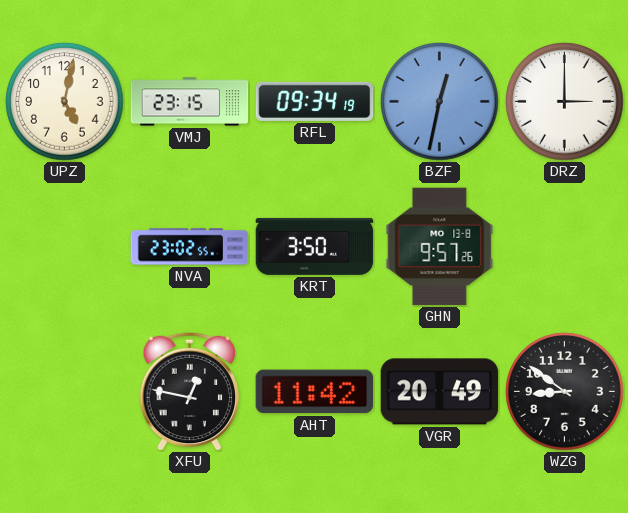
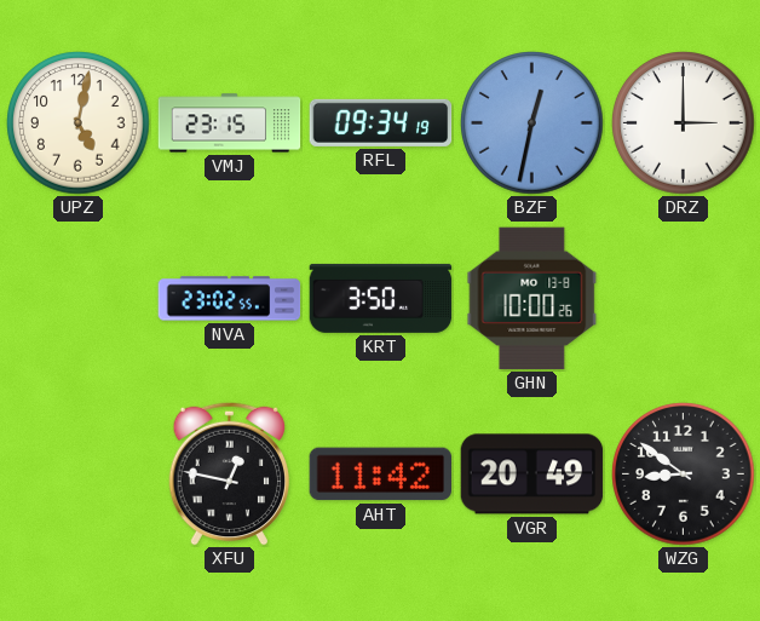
GHN: 9:57 -> 10:00
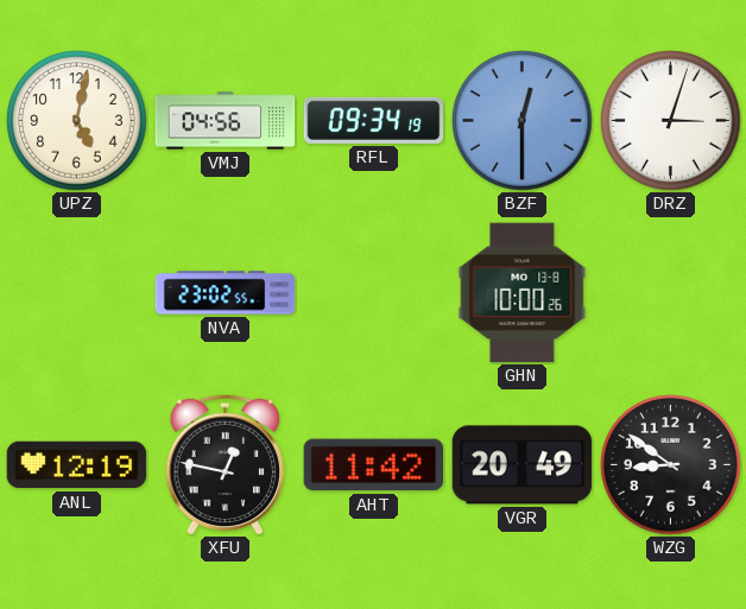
VMJ: 23:15 -> 04:56
BZF: 12:32 -> 12:30
DRZ: 3:00 -> 3:03
KRT: 3:50 -> none
ANL: none -> 12:19
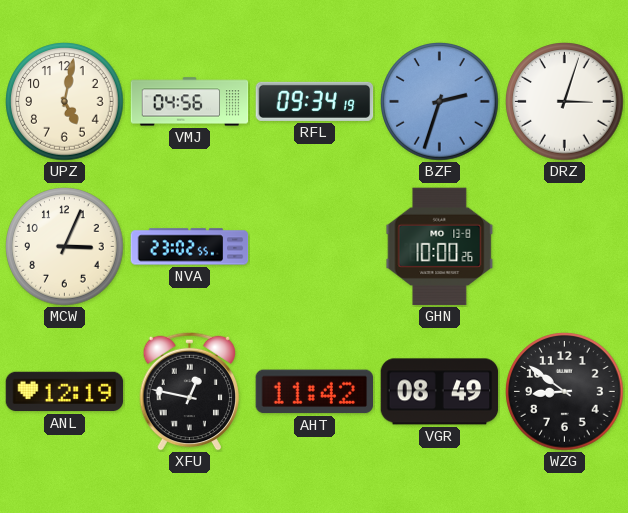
BZF: 12:30 -> 2:33
MCW: none -> 3:04
VGR: 20:49 -> 08:49
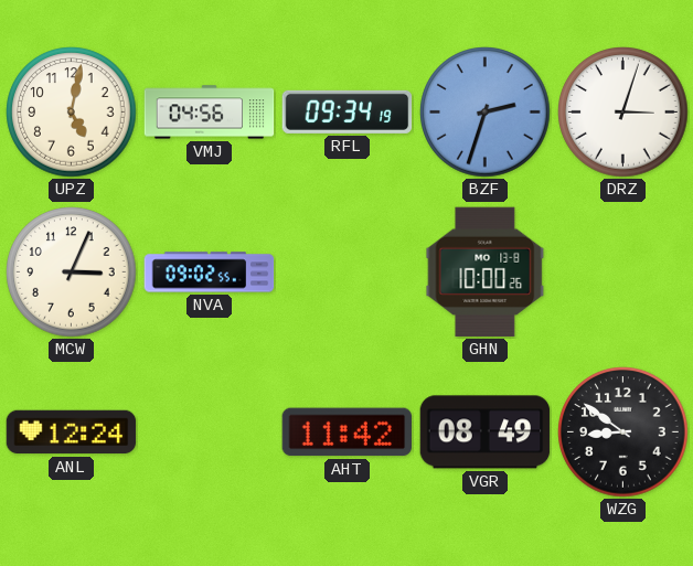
NVA: 23:02 -> 09:02
ANL: 12:19 -> 12:24
XFU: 12:47 -> none
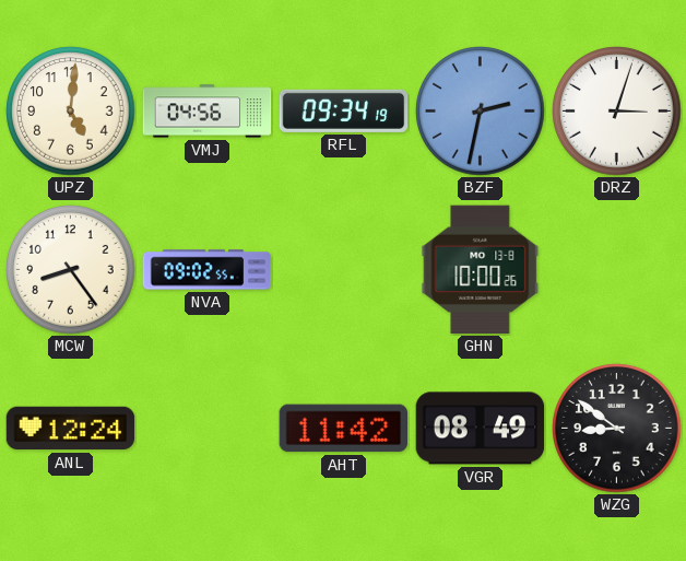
UPZ: 5:02 -> 5:01
BZF: 2:33 -> 2:32
MCW: 3:04 -> 8:24
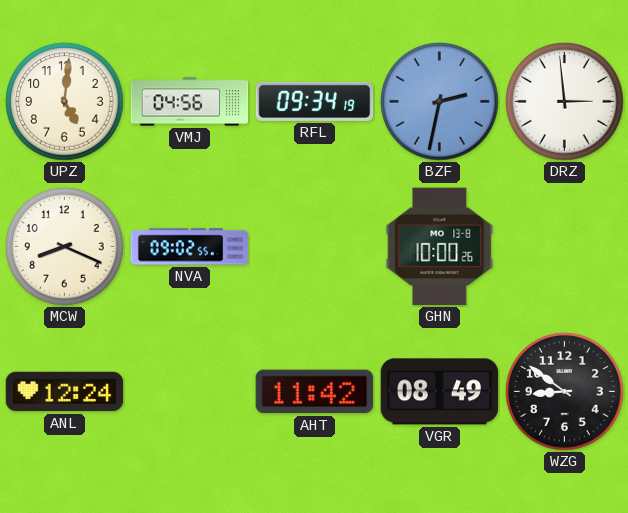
DRZ: 3:03 -> 2:59
MCW: 8:24 -> 8:19
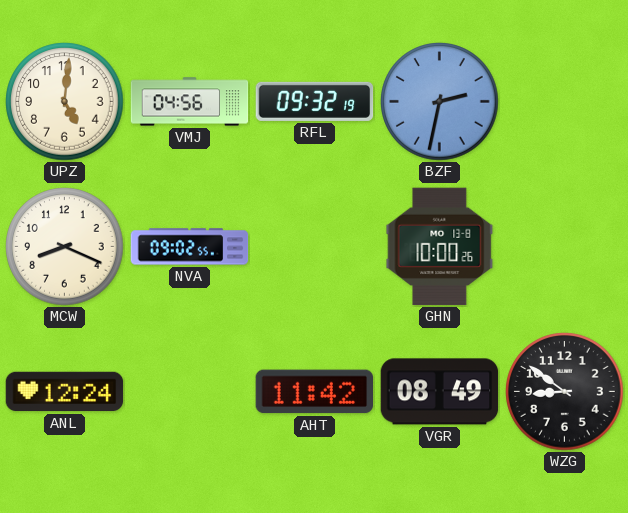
RFL: 09:34 -> 09:32
DRZ: 2:59 -> none
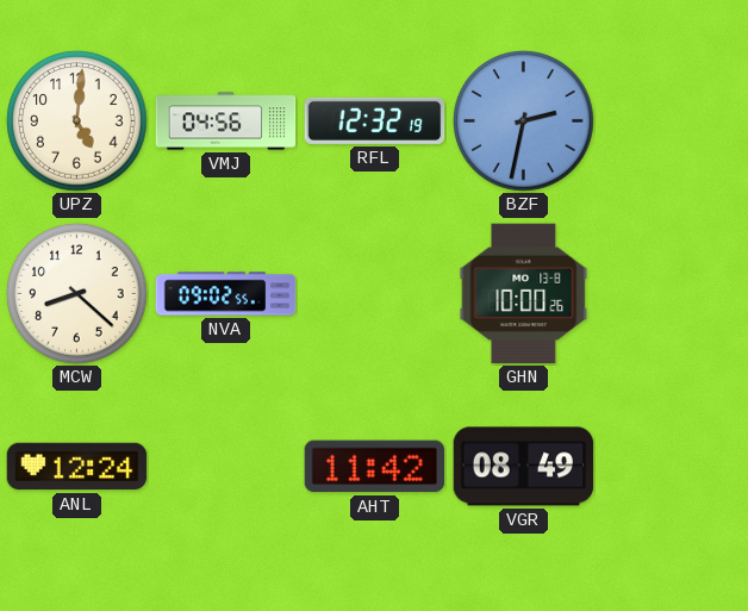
RFL: 09:32 -> 12:32
MCW: 8:19 -> 8:22
WZG: 8:51 -> none
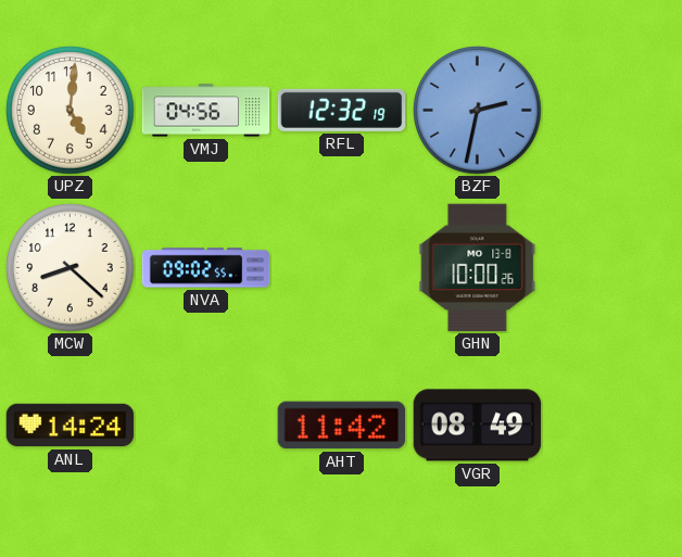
ANL: 12:24 -> 14:24
